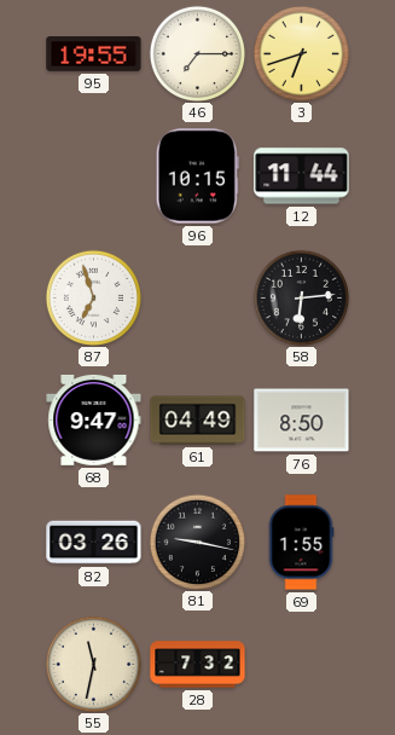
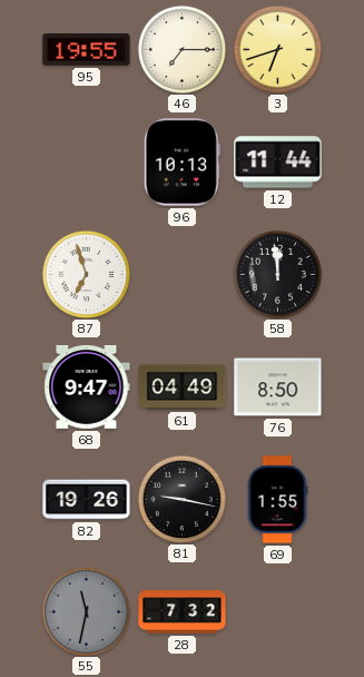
96: 10:15 -> 10:13
58: 6:14 -> 11:59
82: 03:26 -> 19:26
55 dial: cream -> grey
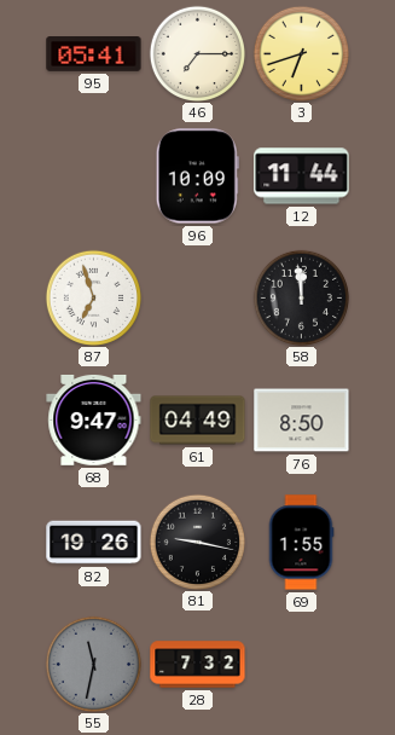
95: 19:55 -> 05:41
96: 10:13 -> 10:09
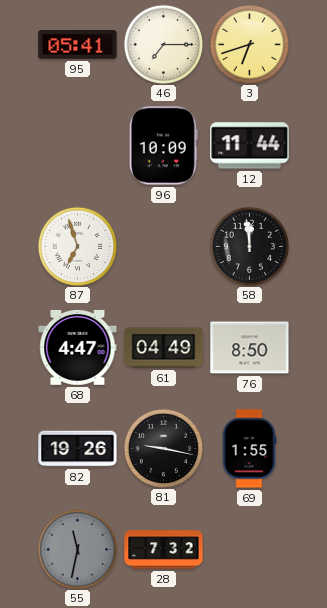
68: 9:47 -> 4:47
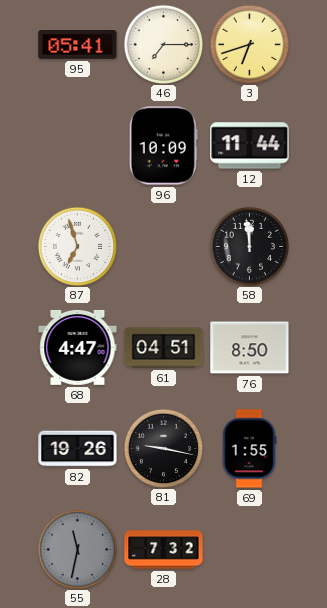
61: 04:49 -> 04:51
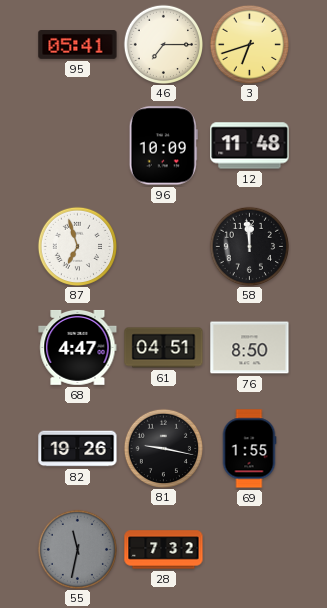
12: 11:44 -> 11:48
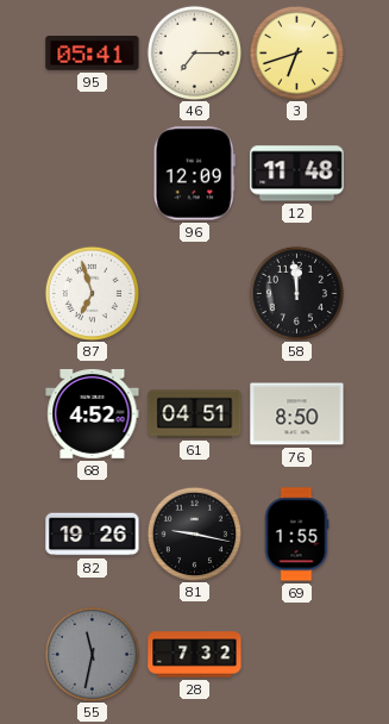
96: 10:09 -> 12:09
68: 4:47 -> 4:52
